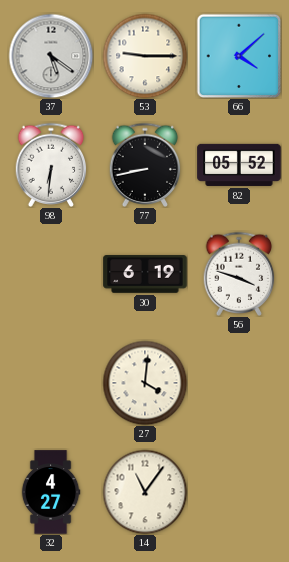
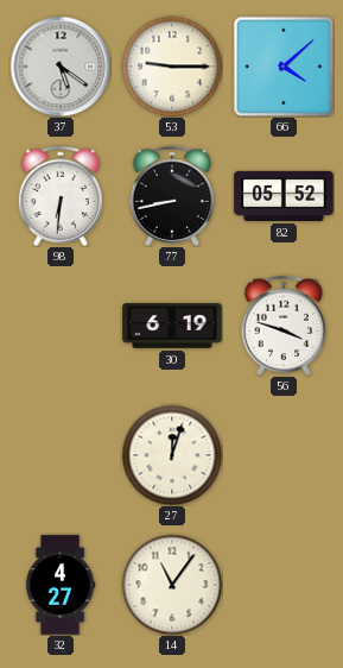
27: 4:01 -> 12:03
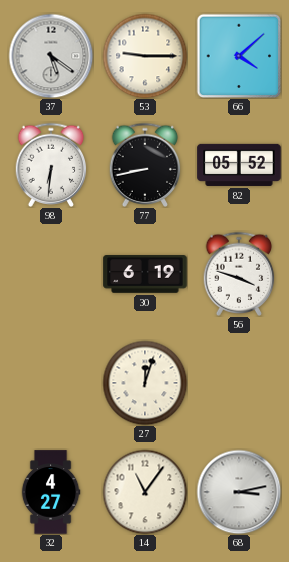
68: none -> 3:13
